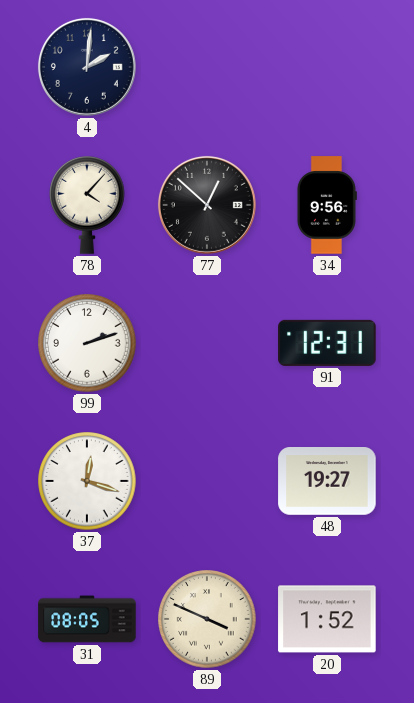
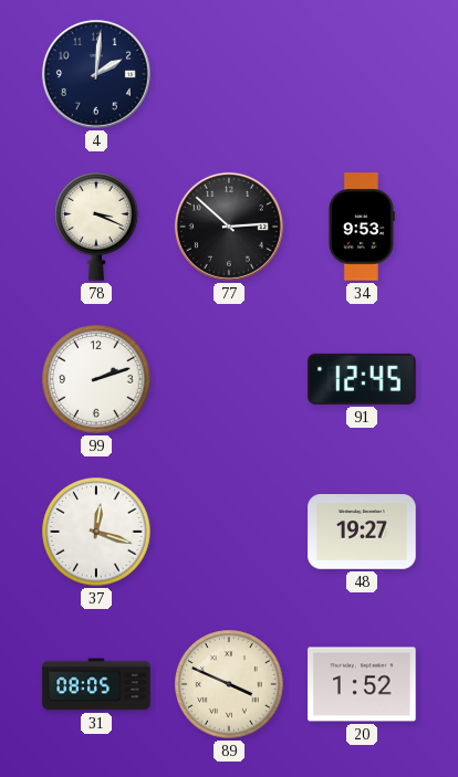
78: 4:07 -> 3:19
77: 12:52 -> 2:52
34: 9:56 -> 9:53
91: 12:31 -> 12:45
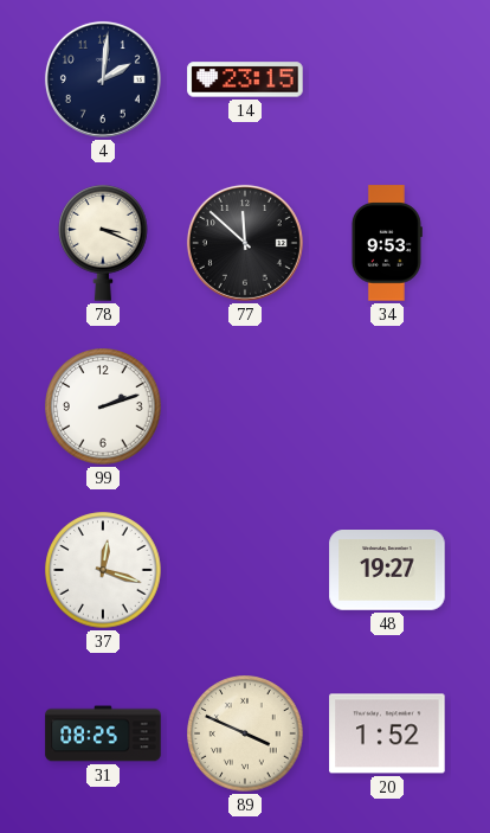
14: none -> 23:15
77: 2:52 -> 11:52
91: 12:45 -> none
31: 08:05 -> 08:25
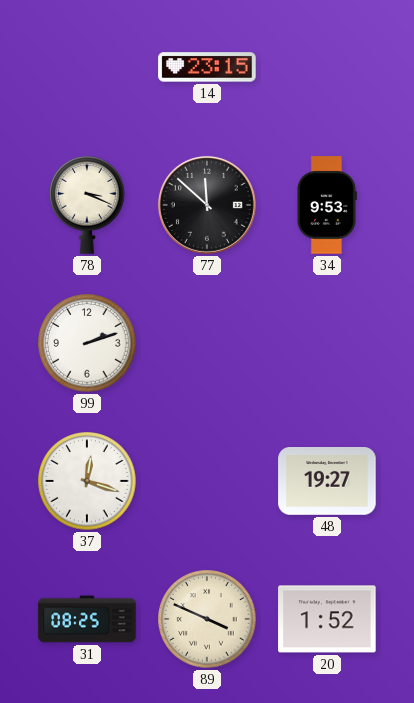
4: 2:01 -> none
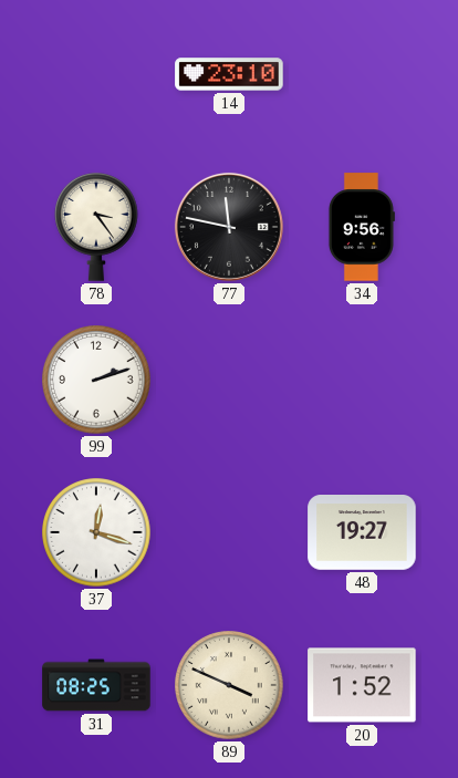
14: 23:15 -> 23:10
78: 3:19 -> 3:24
77: 11:52 -> 11:47
34: 9:53 -> 9:56
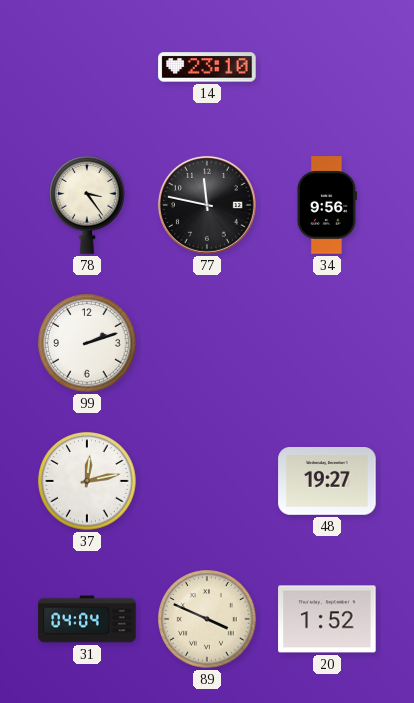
37: 12:18 -> 12:13
31: 08:25 -> 04:04
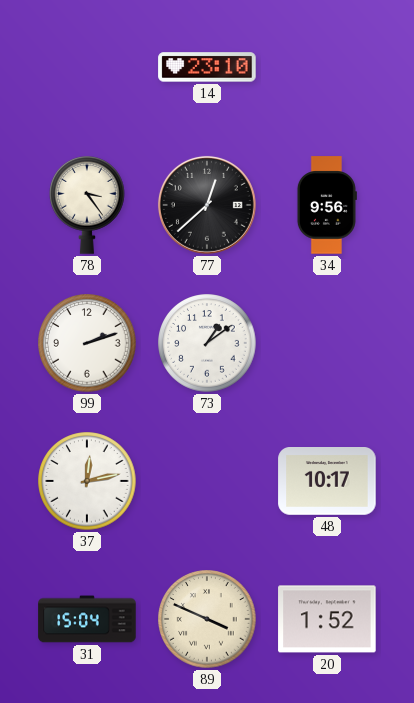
77: 11:47 -> 12:38
73: none -> 1:09
48: 19:27 -> 10:17
31: 04:04 -> 15:04
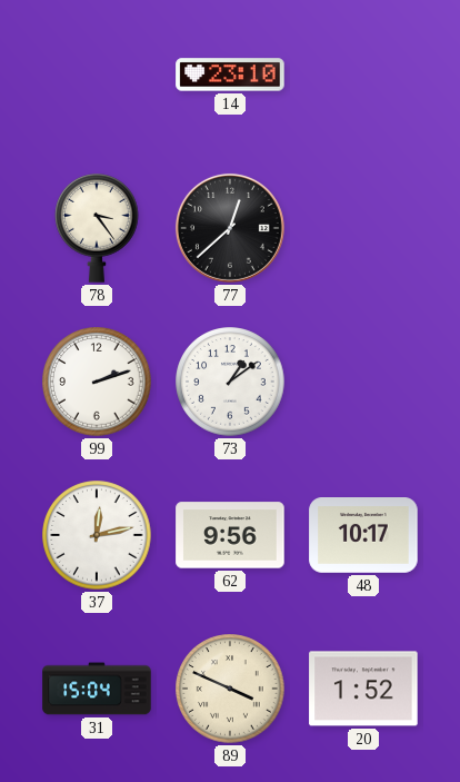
34: 9:56 -> none
62: none -> 9:56
